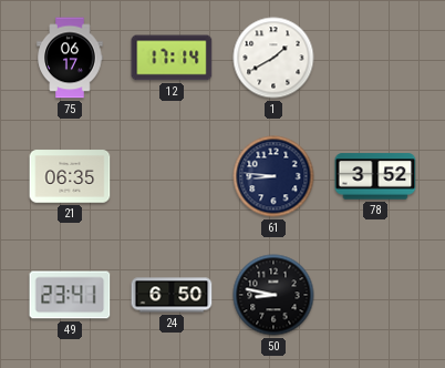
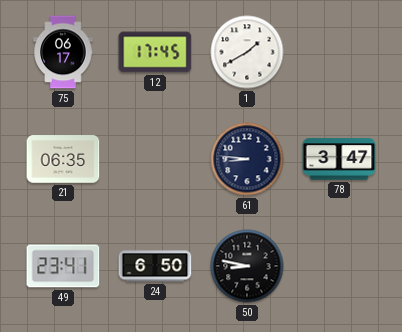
12: 17:14 -> 17:45
78: 3:52 -> 3:47
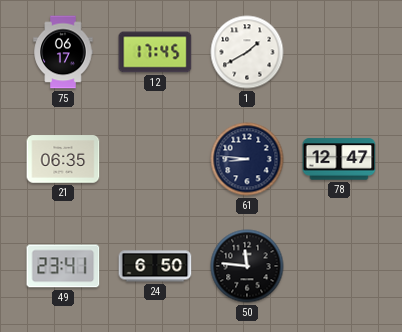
78: 3:47 -> 12:47
50: 8:47 -> 11:46
